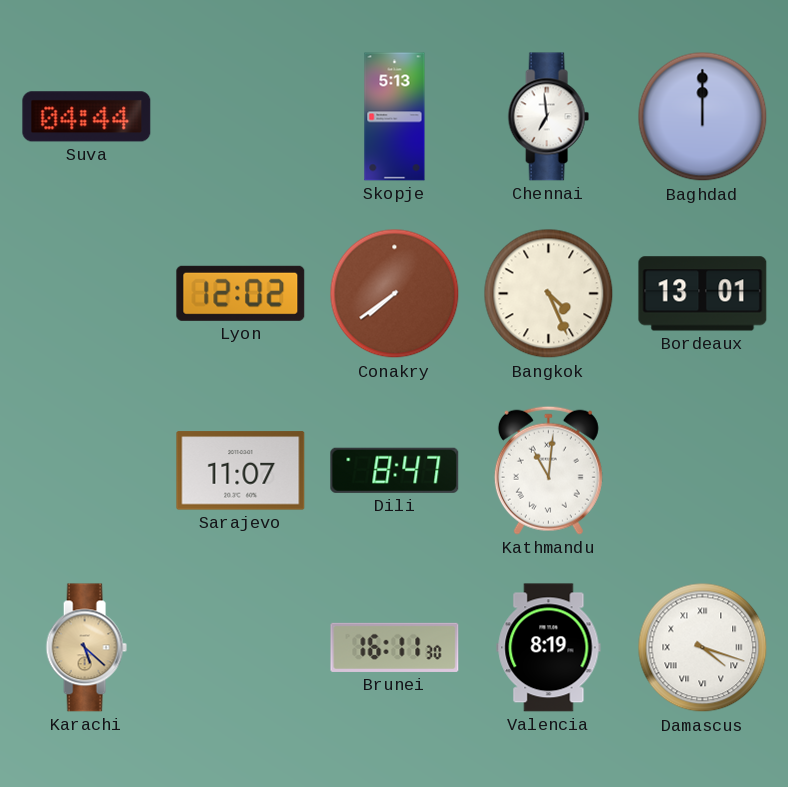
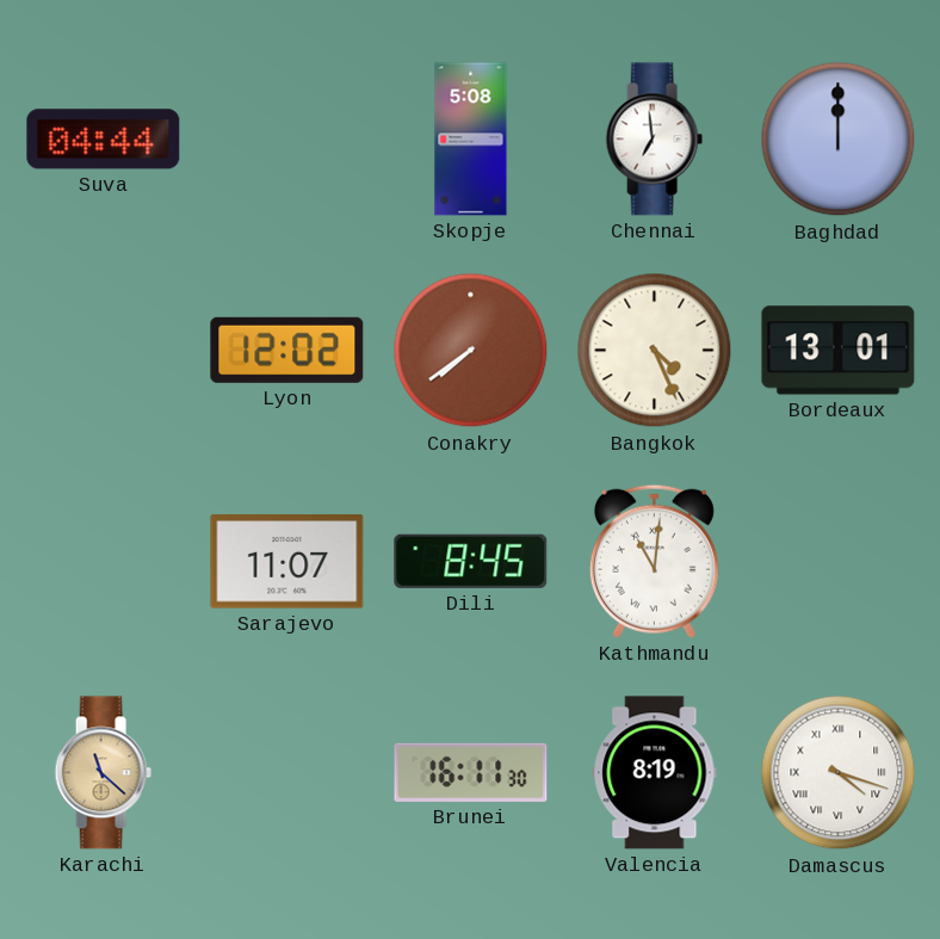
Skopje: 5:13 -> 5:08
Dili: 8:47 -> 8:45
Karachi: 5:22 -> 11:22
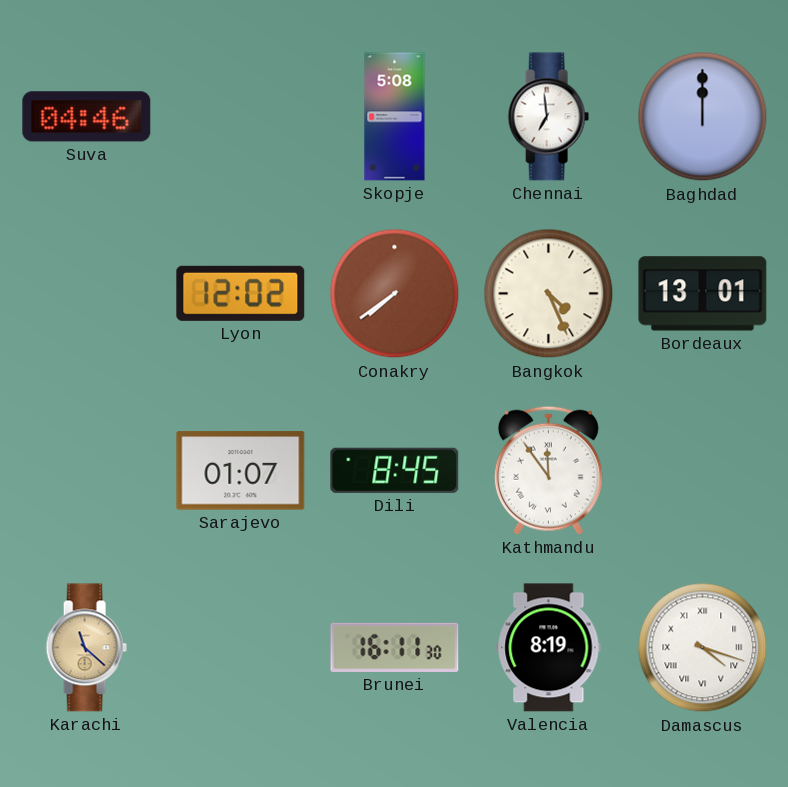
Suva: 04:44 -> 04:46
Sarajevo: 11:07 -> 01:07
Kathmandu: 11:01 -> 11:54
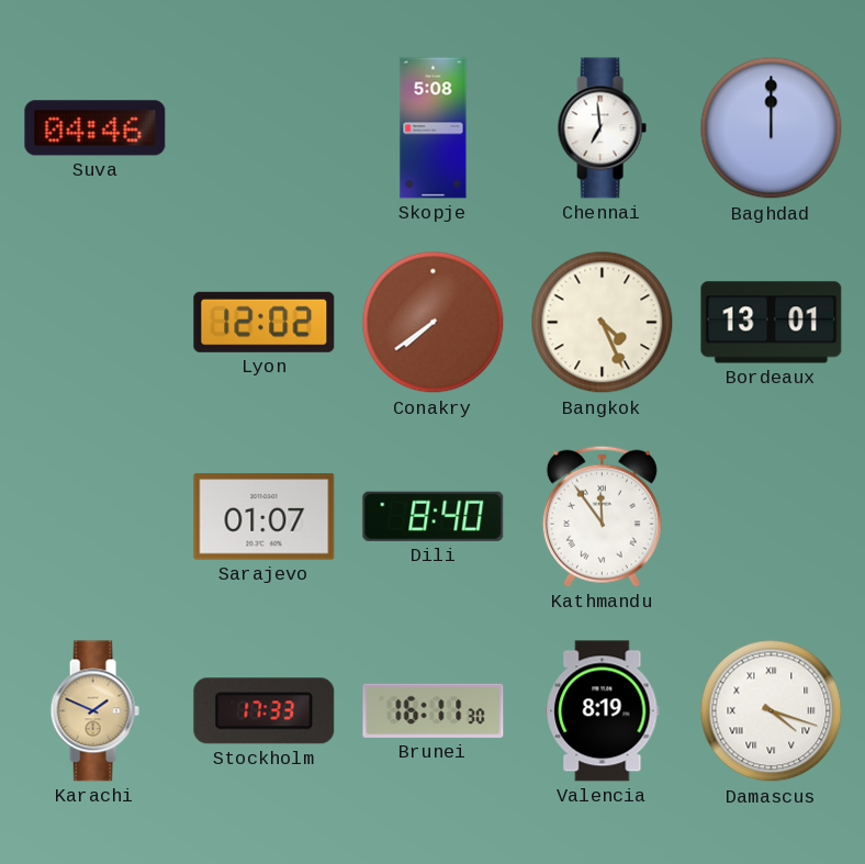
Dili: 8:45 -> 8:40
Karachi: 11:22 -> 1:49
Stockholm: none -> 17:33
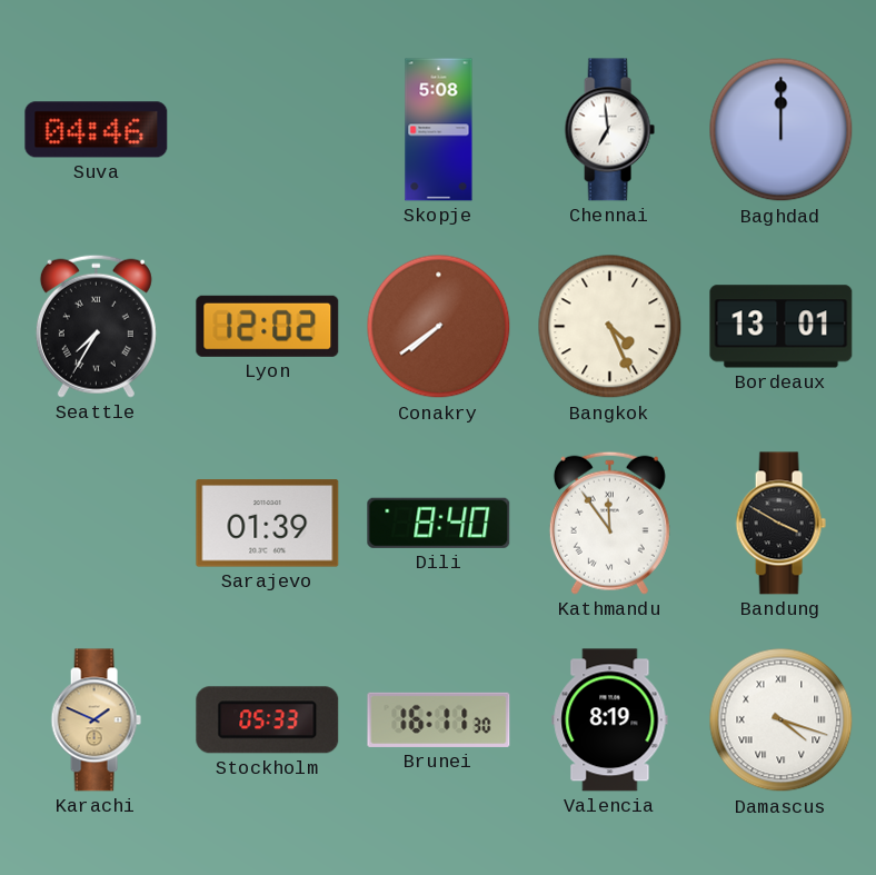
Seattle: none -> 7:35
Sarajevo: 01:07 -> 01:39
Bandung: none -> 3:50
Stockholm: 17:33 -> 05:33
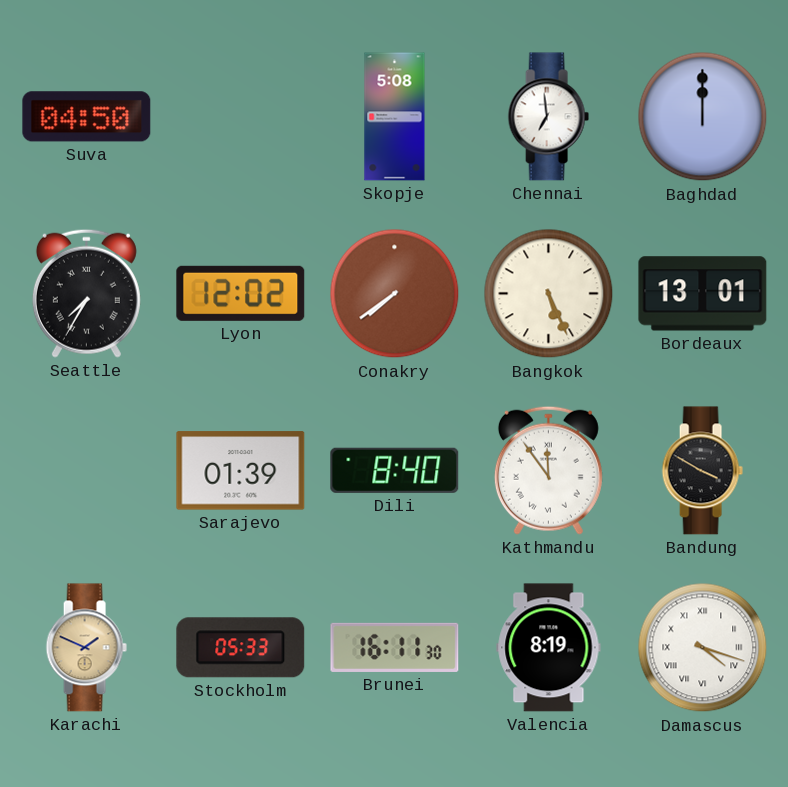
Suva: 04:46 -> 04:50
Bangkok: 4:26 -> 5:26
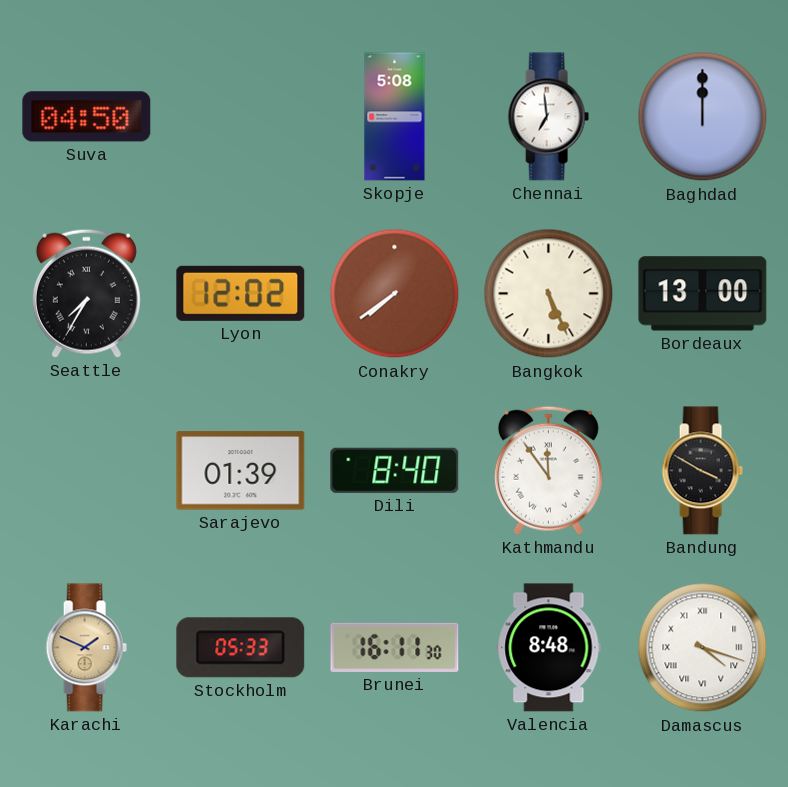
Bordeaux: 13:01 -> 13:00
Valencia: 8:19 -> 8:48
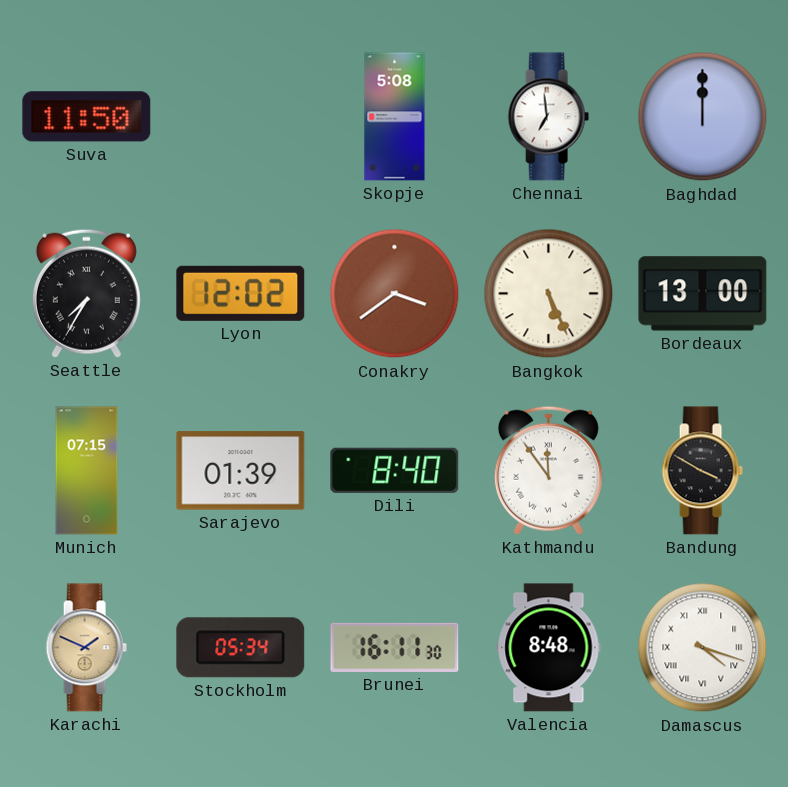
Suva: 04:50 -> 11:50
Conakry: 7:39 -> 3:39
Munich: none -> 07:15
Stockholm: 05:33 -> 05:34
